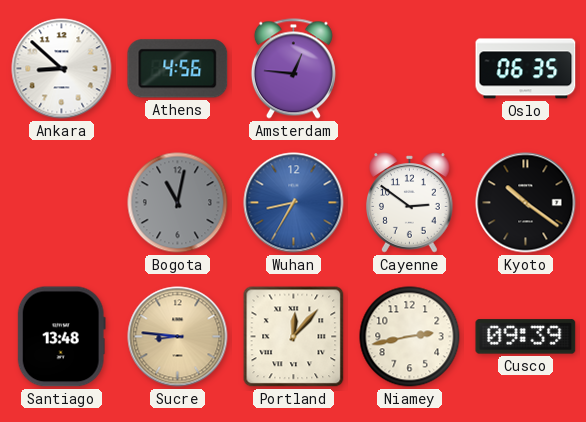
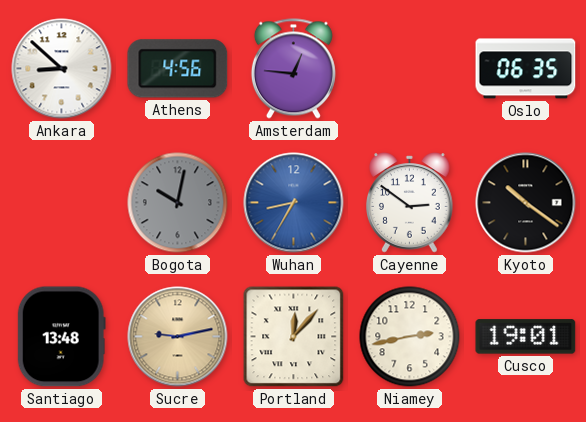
Bogota: 11:02 -> 10:02
Sucre: 8:46 -> 9:13
Cusco: 09:39 -> 19:01
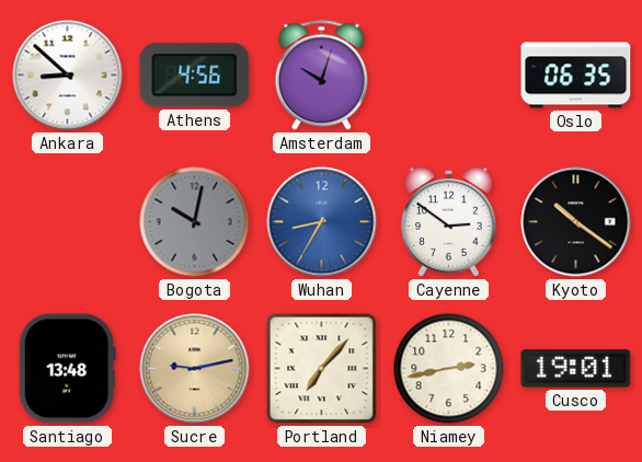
Amsterdam: 12:46 -> 10:03
Portland: 12:07 -> 7:07
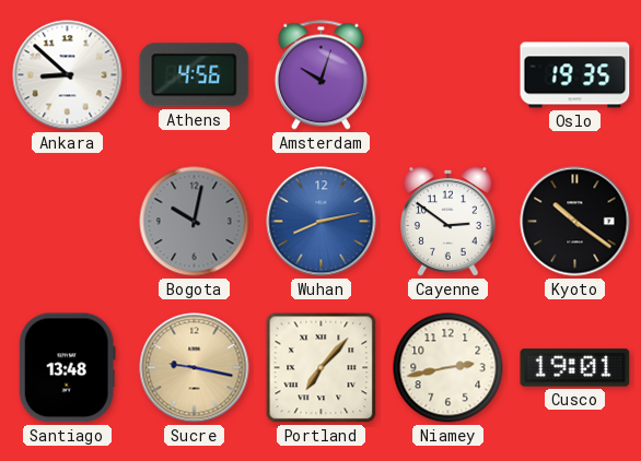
Oslo: 06:35 -> 19:35
Wuhan: 8:35 -> 8:13
Sucre: 9:13 -> 9:17
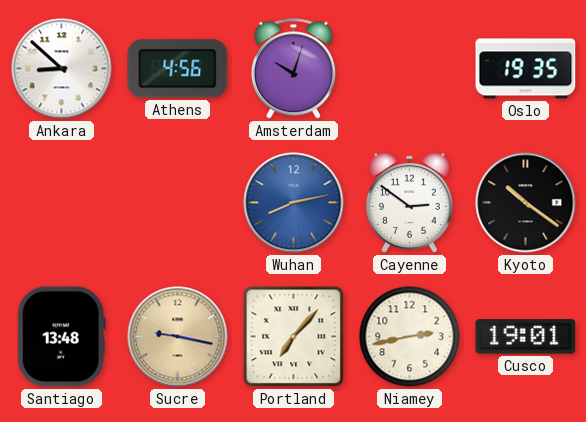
Bogota: 10:02 -> none
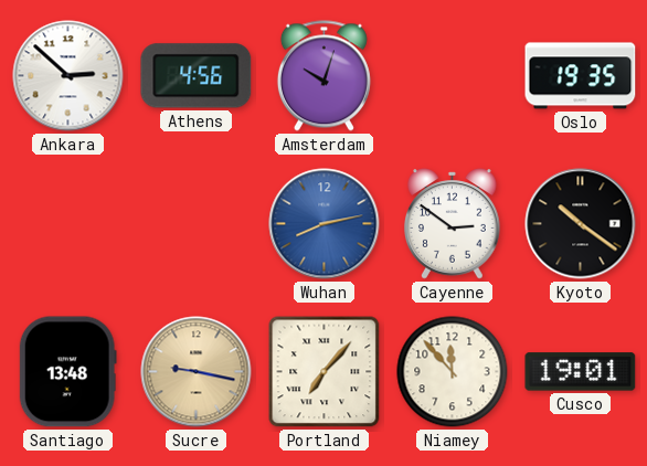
Ankara: 8:52 -> 2:52
Niamey: 2:43 -> 11:53
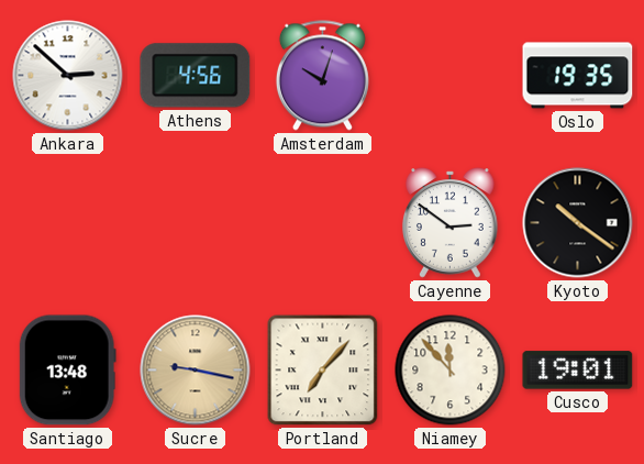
Wuhan: 8:13 -> none
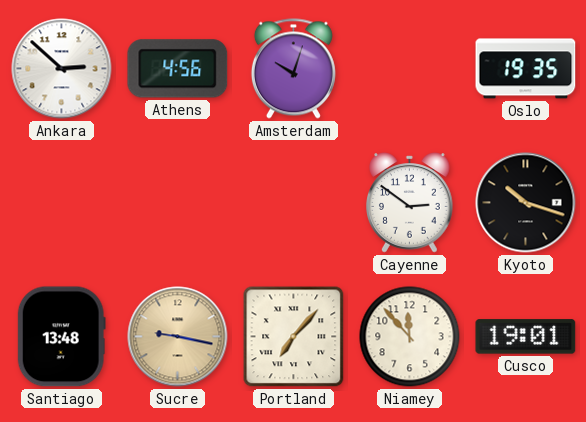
Kyoto: 10:21 -> 10:18
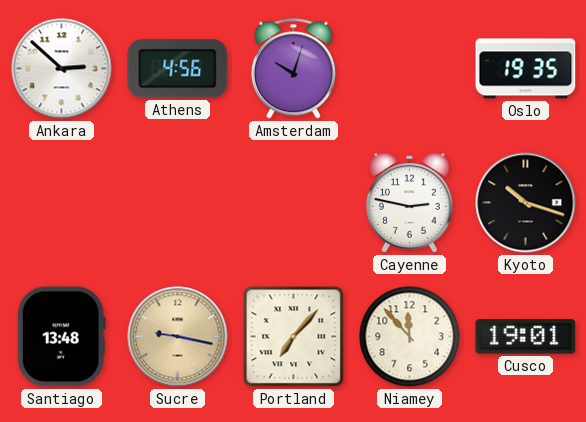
Cayenne: 2:51 -> 2:47
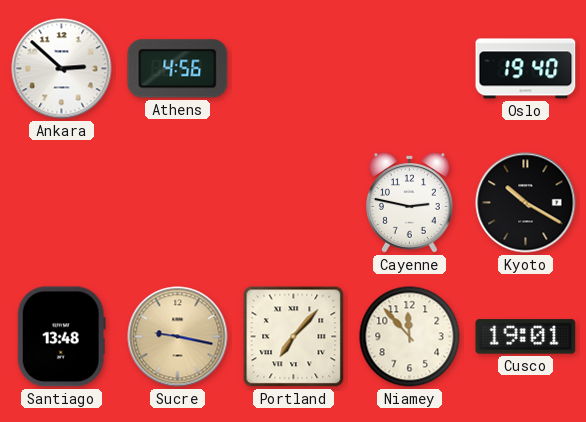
Amsterdam: 10:03 -> none
Oslo: 19:35 -> 19:40
Kyoto: 10:18 -> 10:20
